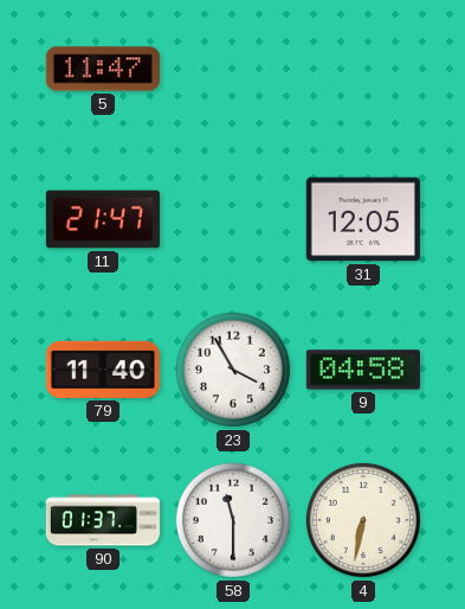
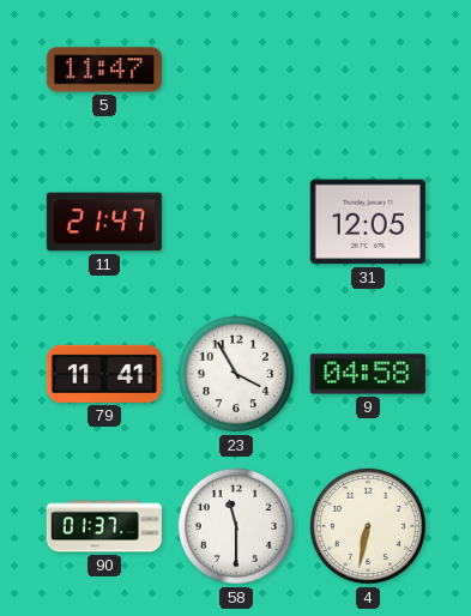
79: 11:40 -> 11:41
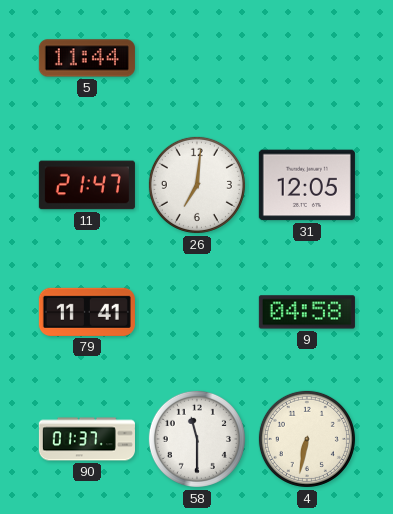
5: 11:47 -> 11:44
26: none -> 7:01
23: 3:55 -> none
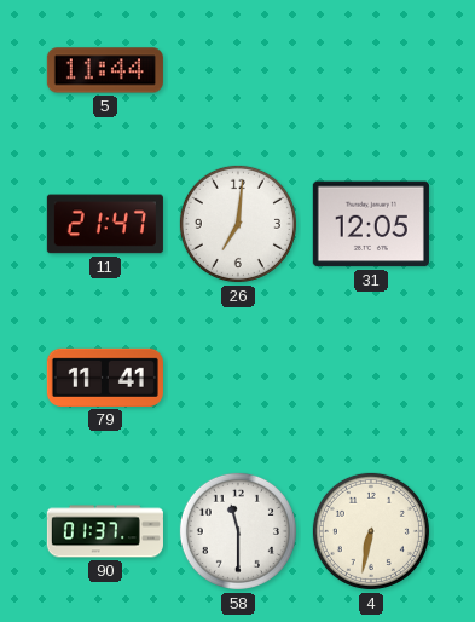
9: 04:58 -> none
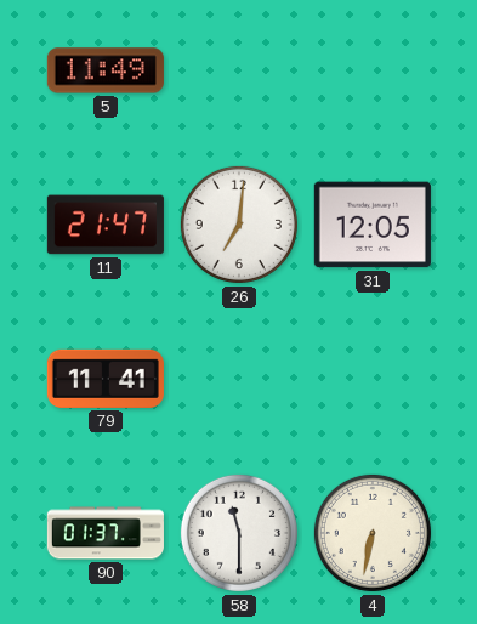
5: 11:44 -> 11:49
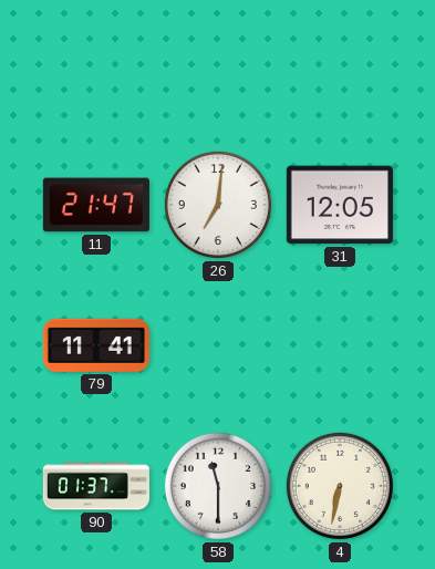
5: 11:49 -> none
